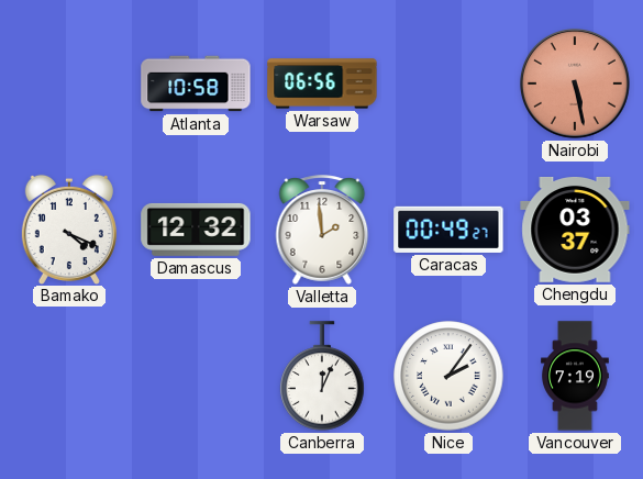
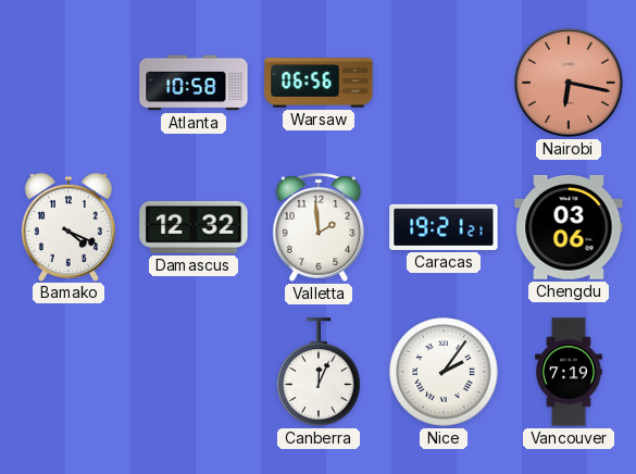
Nairobi: 5:28 -> 6:17
Caracas: 00:49 -> 19:21
Chengdu: 03:37 -> 03:06
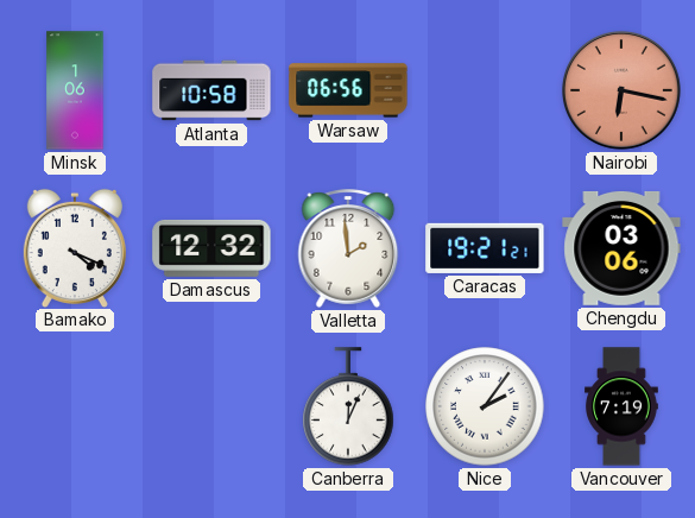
Minsk: none -> 1:06
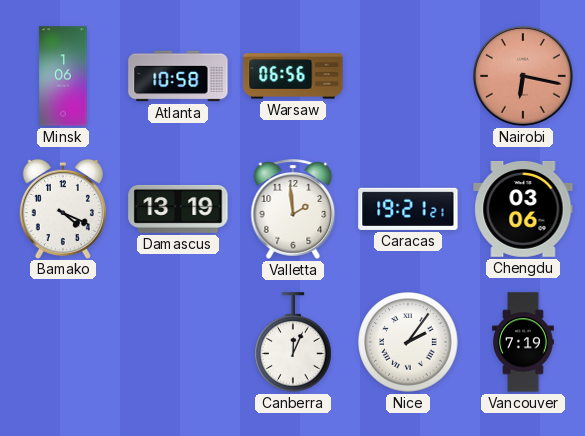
Damascus: 12:32 -> 13:19
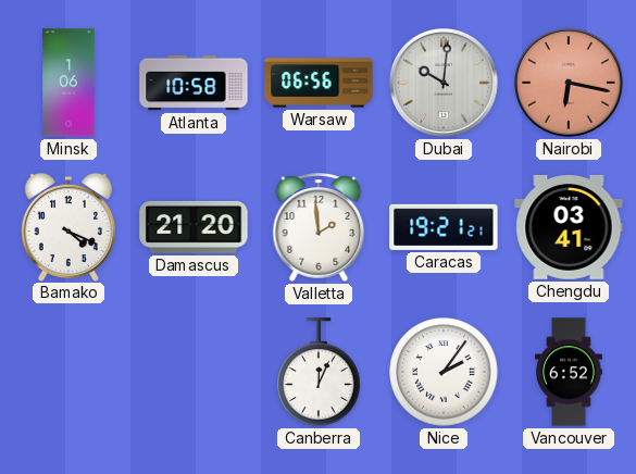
Dubai: none -> 10:01
Damascus: 13:19 -> 21:20
Chengdu: 03:06 -> 03:41
Vancouver: 7:19 -> 6:52
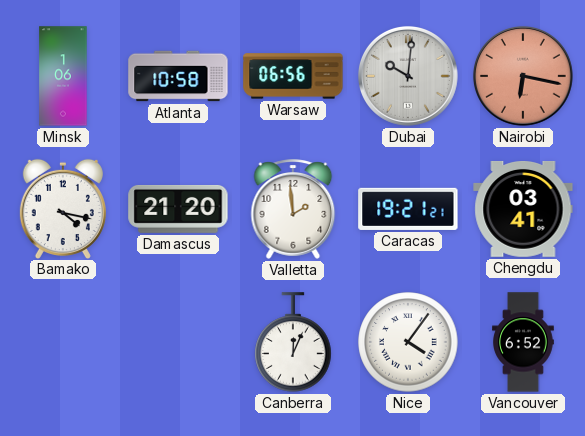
Bamako: 4:19 -> 4:17
Nice: 2:06 -> 4:06
